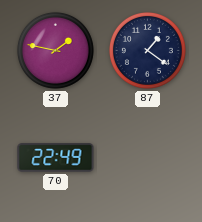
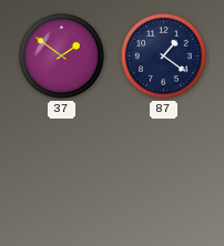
37: 1:47 -> 1:51
70: 22:49 -> none
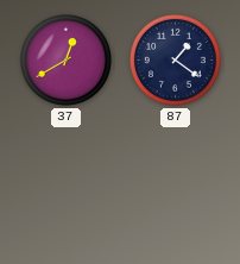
37: 1:51 -> 12:40
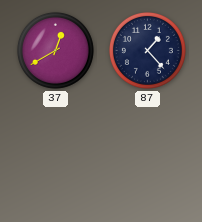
87: 1:21 -> 1:23
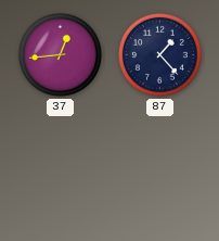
37: 12:40 -> 12:44
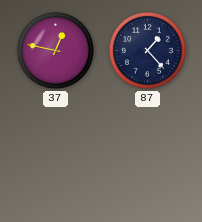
37: 12:44 -> 12:47
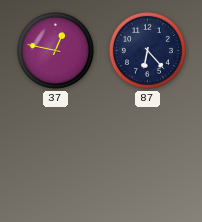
87: 1:23 -> 6:23
